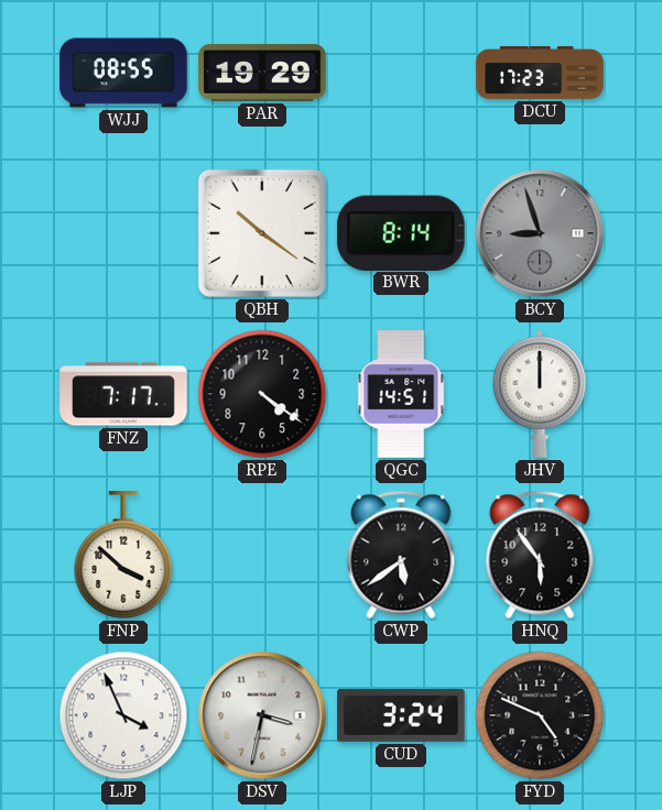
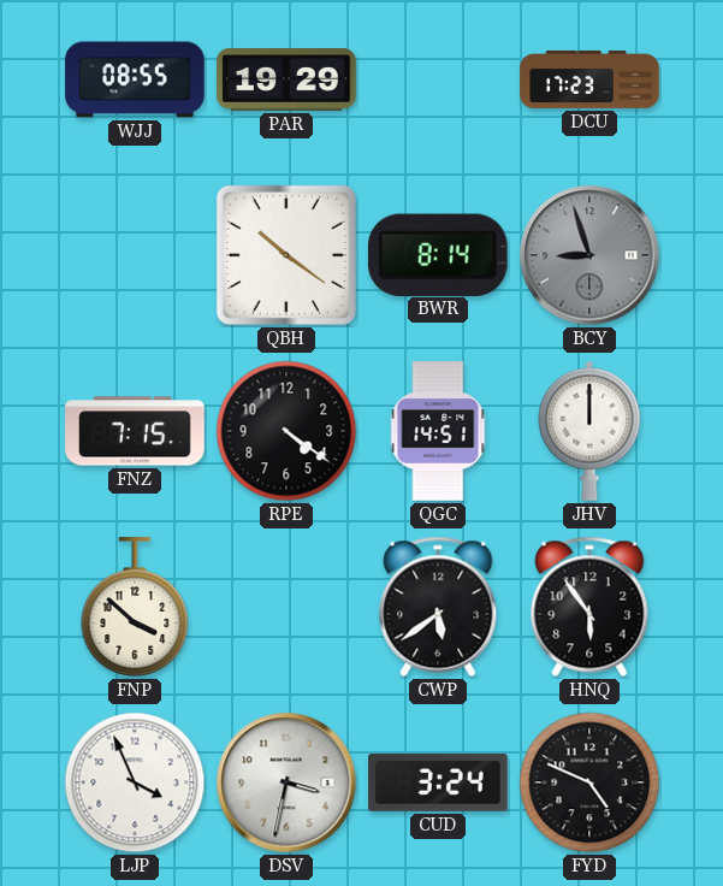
FNZ: 7:17 -> 7:15
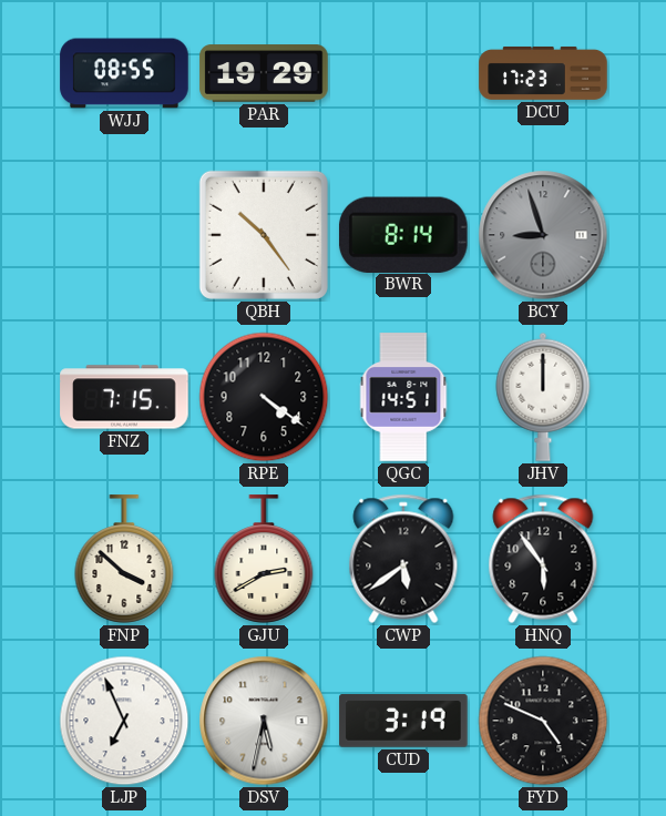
QBH: 10:21 -> 10:24
GJU: none -> 2:40
LJP: 3:56 -> 6:56
DSV: 3:32 -> 5:32
CUD: 3:24 -> 3:19
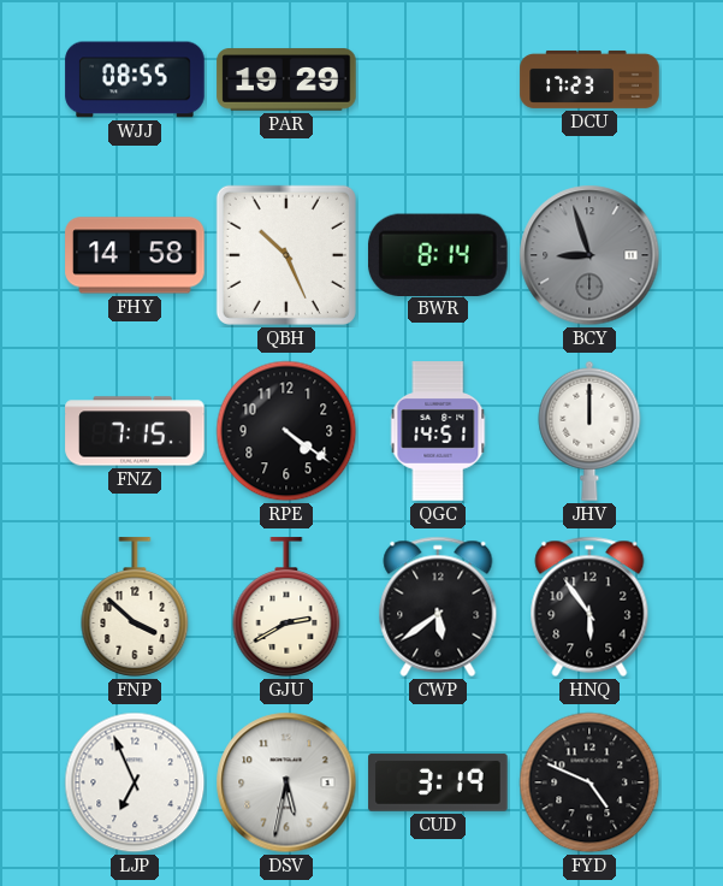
FHY: none -> 14:58
QBH: 10:24 -> 10:26
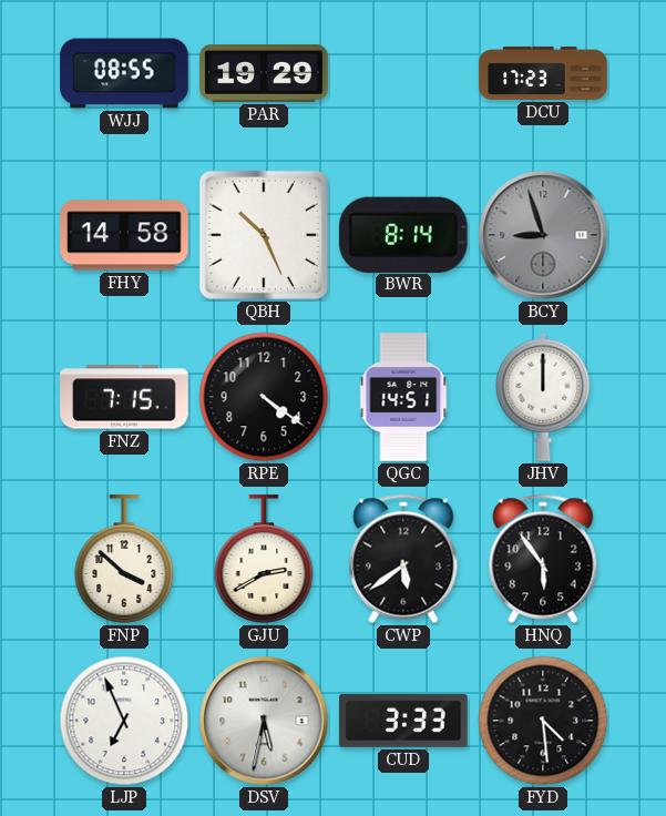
CUD: 3:19 -> 3:33
FYD: 4:49 -> 4:29
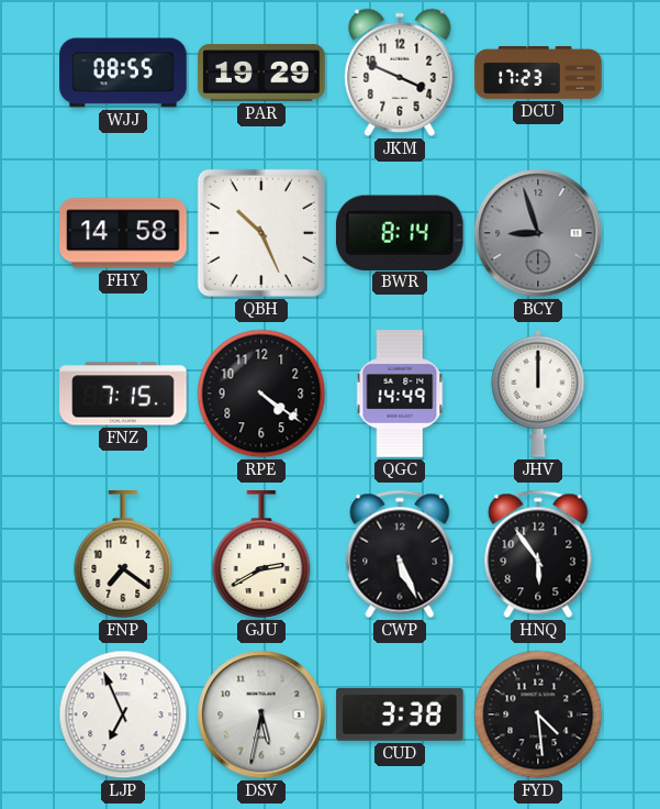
JKM: none -> 3:49
QGC: 14:51 -> 14:49
FNP: 3:52 -> 7:21
CWP: 5:39 -> 5:26
CUD: 3:33 -> 3:38
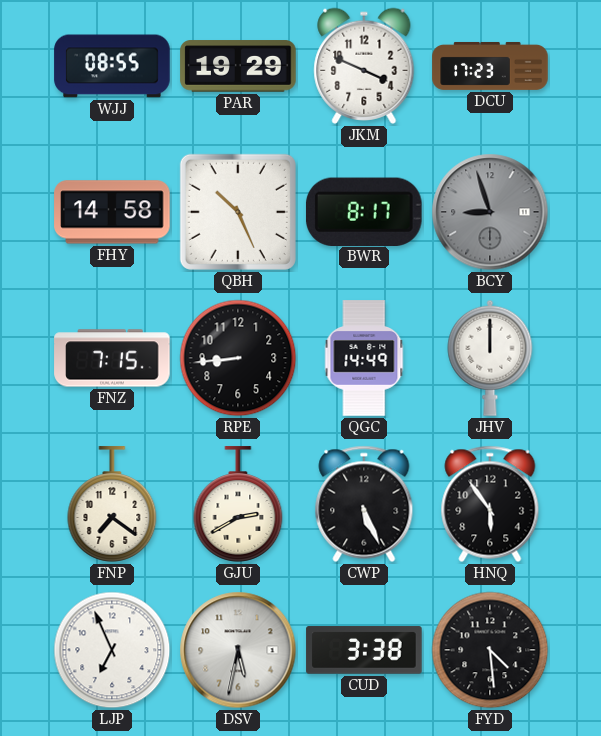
BWR: 8:14 -> 8:17
RPE: 4:21 -> 8:44
